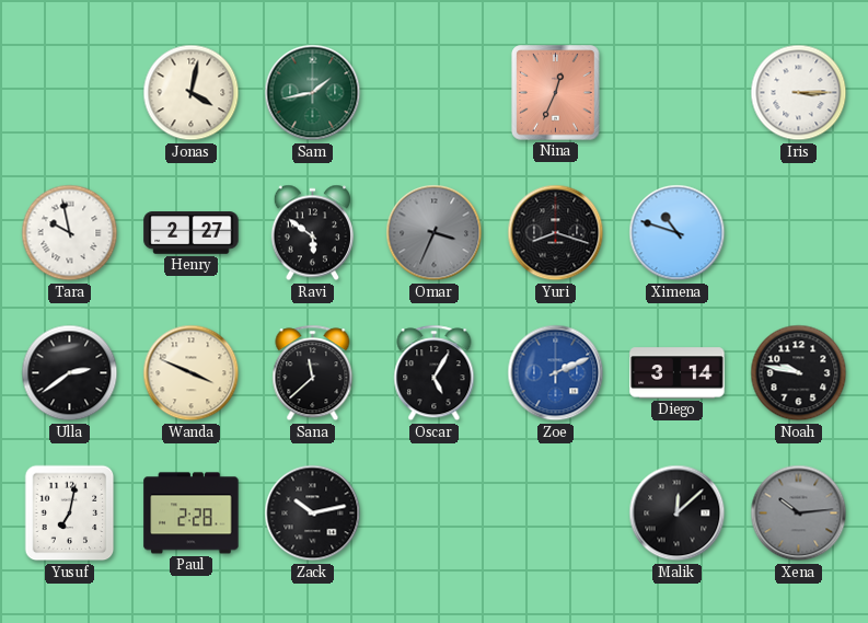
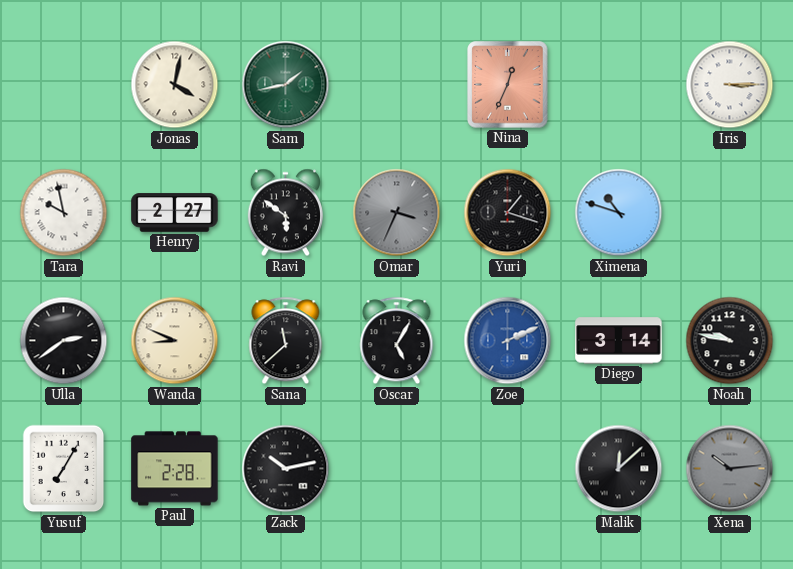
Yuri: 8:18 -> 1:18
Wanda: 3:49 -> 8:49
Yusuf: 7:02 -> 7:05
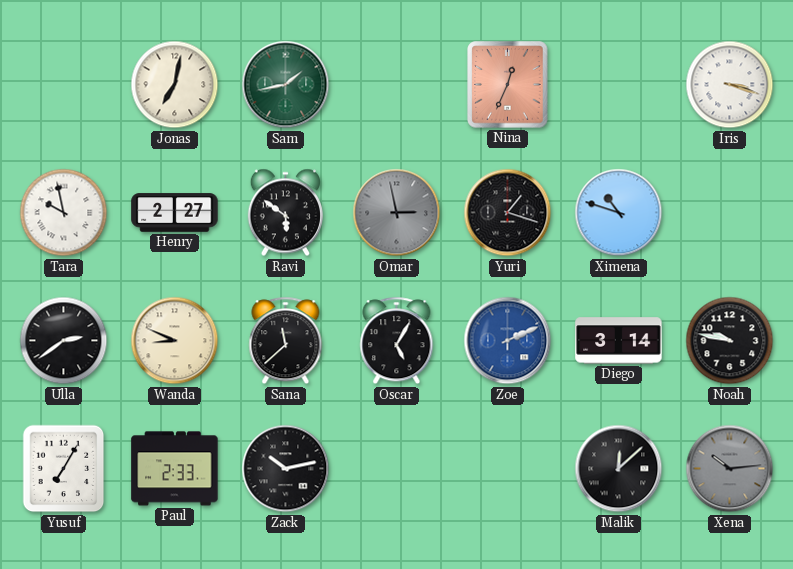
Jonas: 4:02 -> 7:02
Iris: 3:15 -> 3:18
Omar: 3:34 -> 2:58
Paul: 2:28 -> 2:33
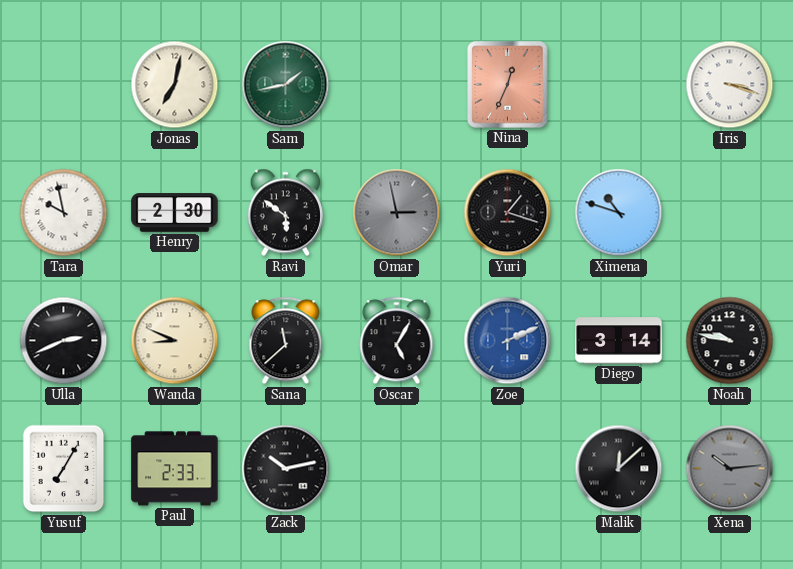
Henry: 2:27 -> 2:30
Ulla: 2:39 -> 2:41
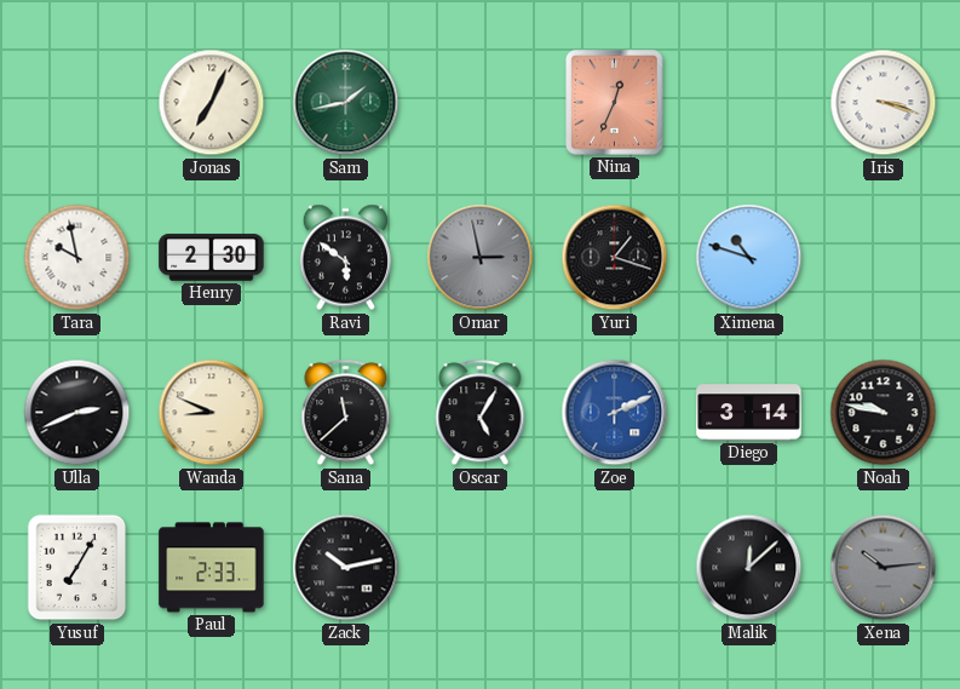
Jonas: 7:02 -> 7:04
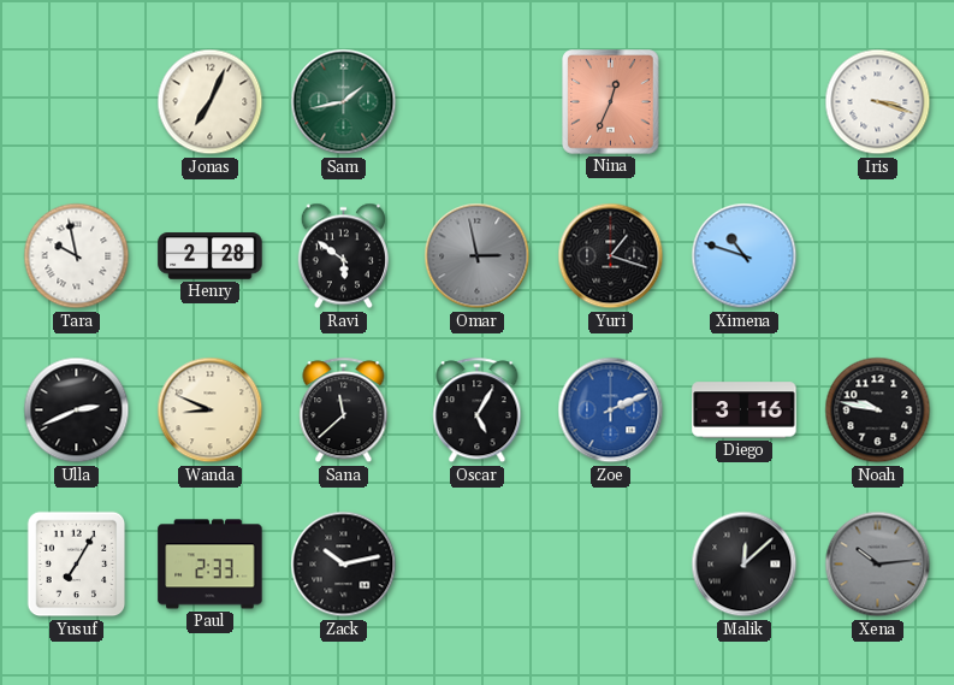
Henry: 2:30 -> 2:28
Diego: 3:14 -> 3:16
